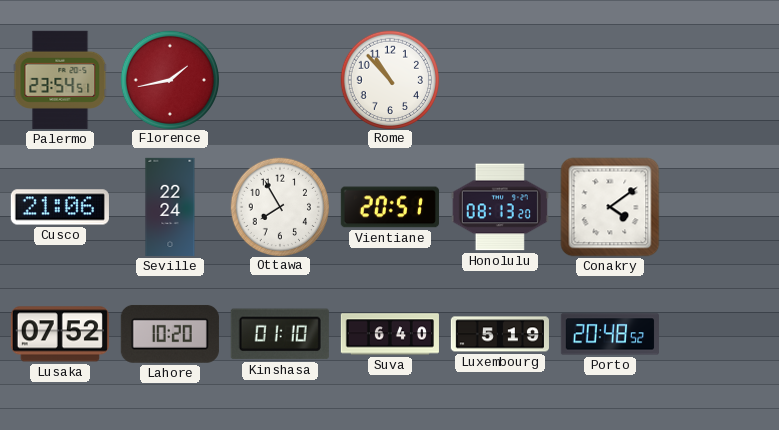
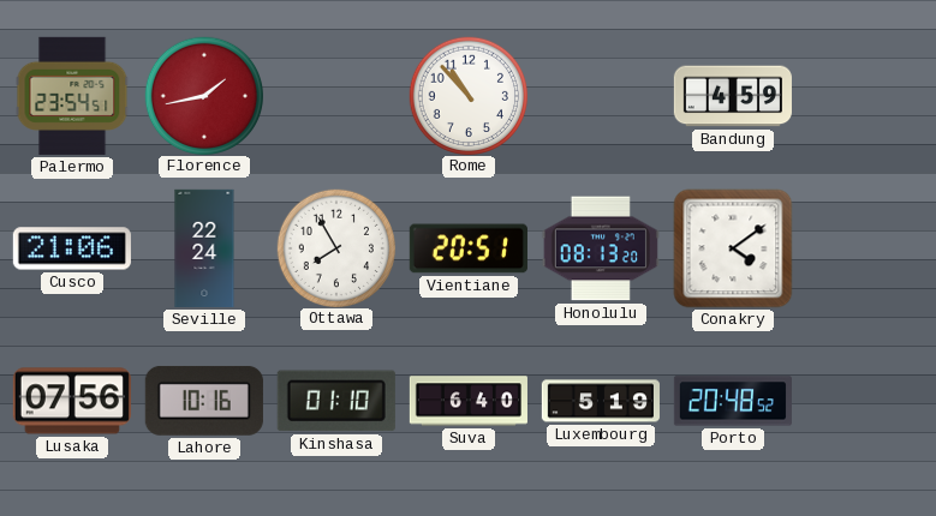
Bandung: none -> 4:59
Lusaka: 07:52 -> 07:56
Lahore: 10:20 -> 10:16
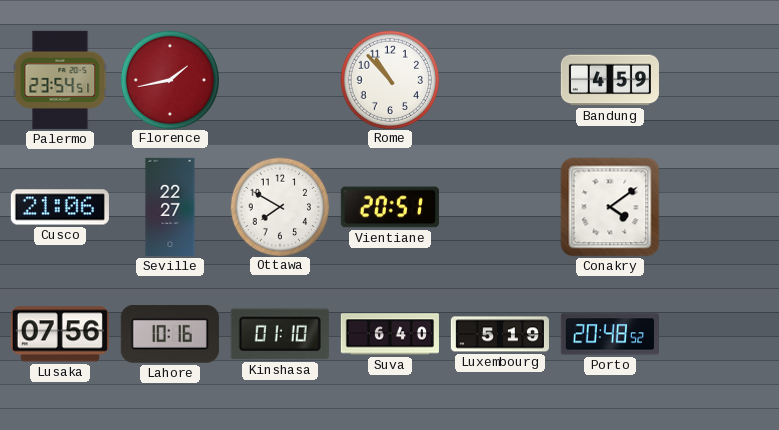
Seville: 22:24 -> 22:27
Ottawa: 7:55 -> 7:50
Honolulu: 08:13 -> none
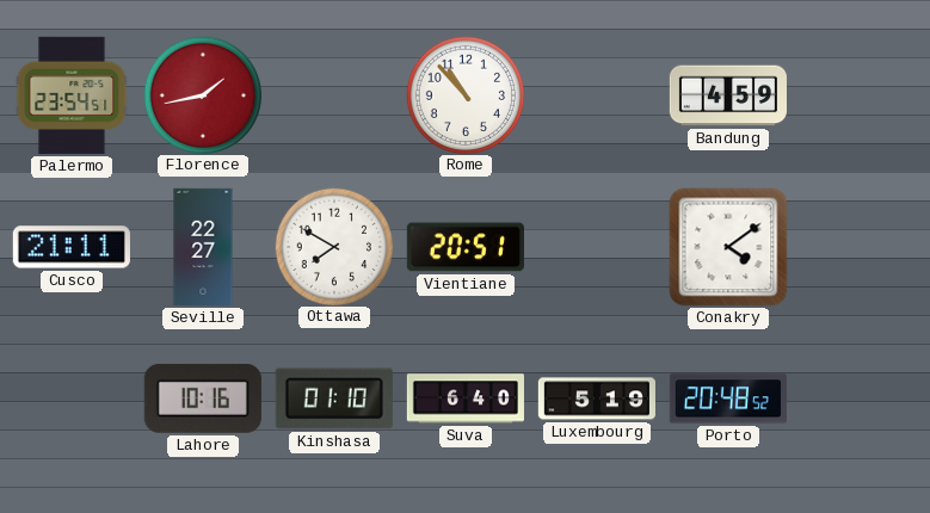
Cusco: 21:06 -> 21:11
Lusaka: 07:56 -> none
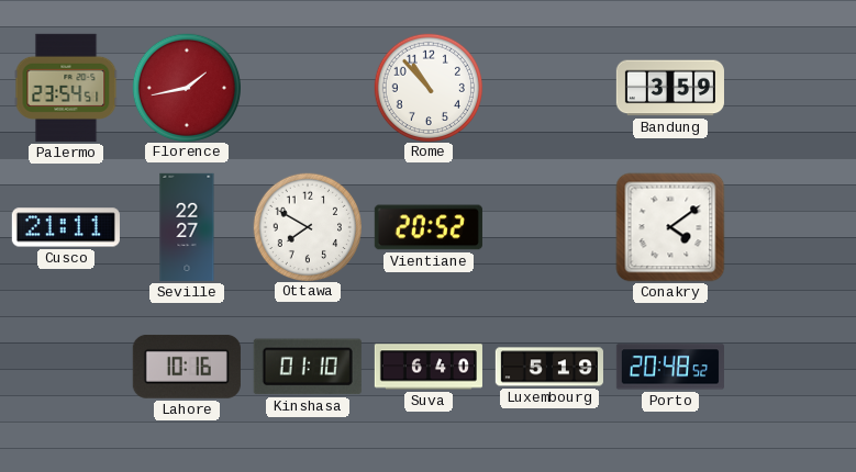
Bandung: 4:59 -> 3:59
Vientiane: 20:51 -> 20:52
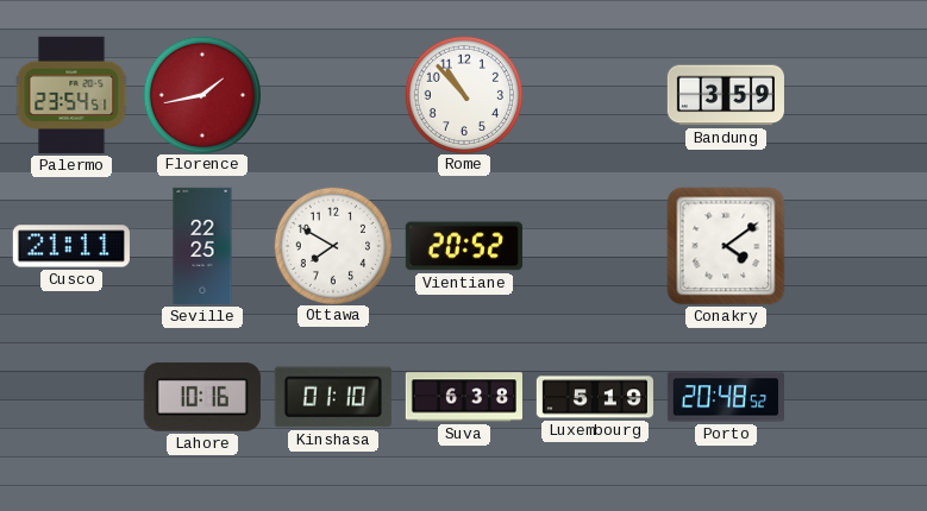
Seville: 22:27 -> 22:25
Suva: 6:40 -> 6:38
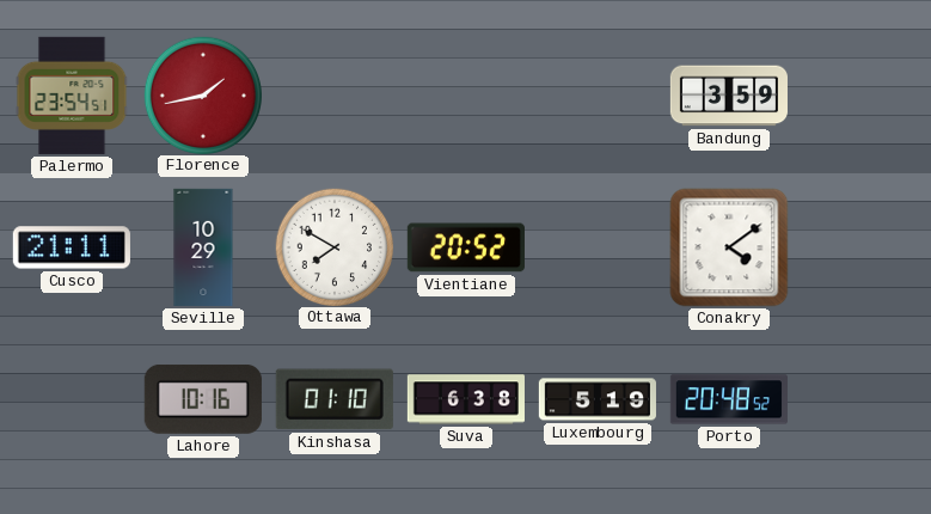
Rome: 10:53 -> none
Seville: 22:25 -> 10:29
